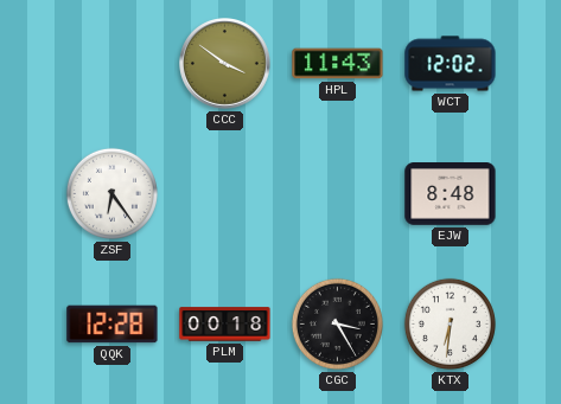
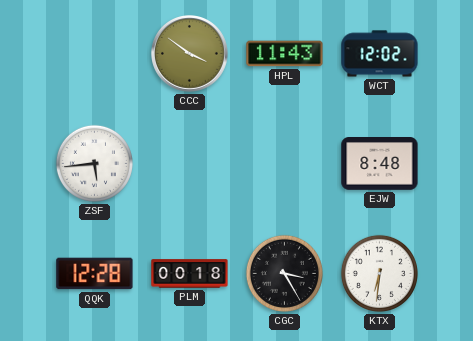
ZSF: 6:24 -> 5:44
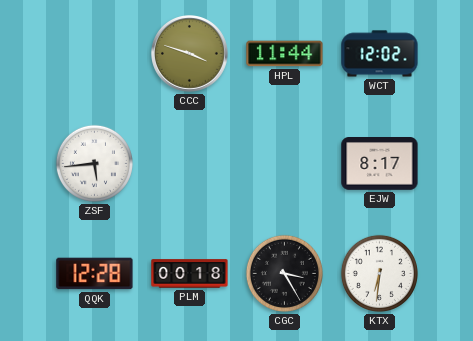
CCC: 3:51 -> 3:48
HPL: 11:43 -> 11:44
EJW: 8:48 -> 8:17
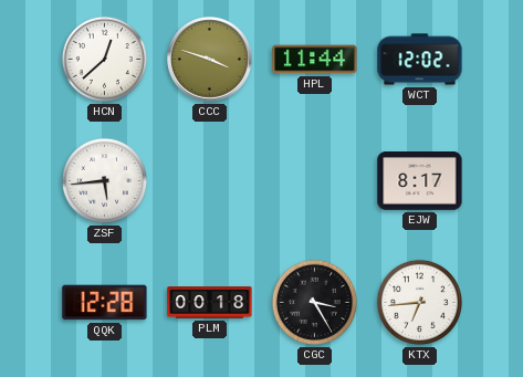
HCN: none -> 12:38
KTX: 6:31 -> 6:44
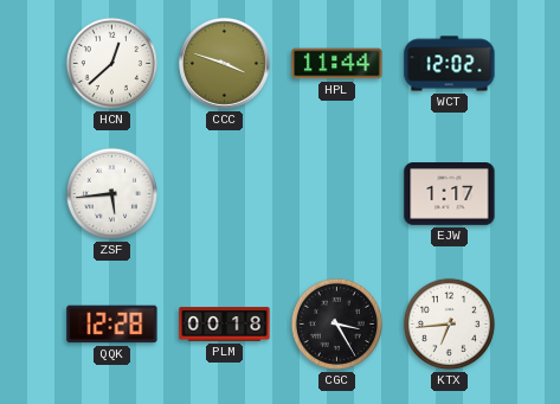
EJW: 8:17 -> 1:17
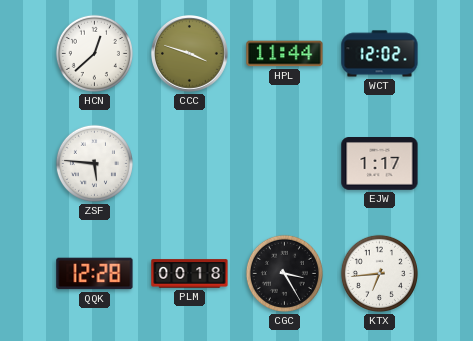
ZSF: 5:44 -> 5:46
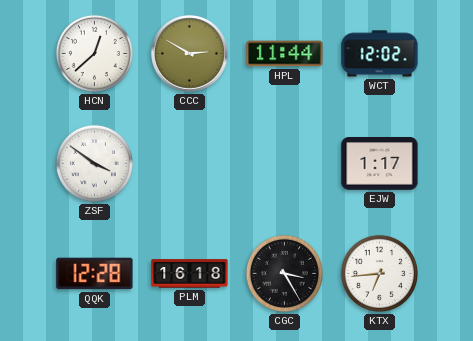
CCC: 3:48 -> 2:50
ZSF: 5:46 -> 3:51
PLM: 00:18 -> 16:18
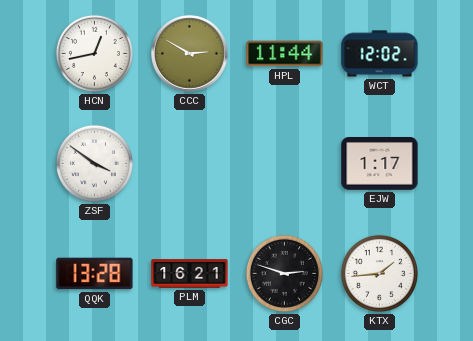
HCN: 12:38 -> 12:43
QQK: 12:28 -> 13:28
PLM: 16:18 -> 16:21
CGC: 3:25 -> 2:48
KTX: 6:44 -> 1:44
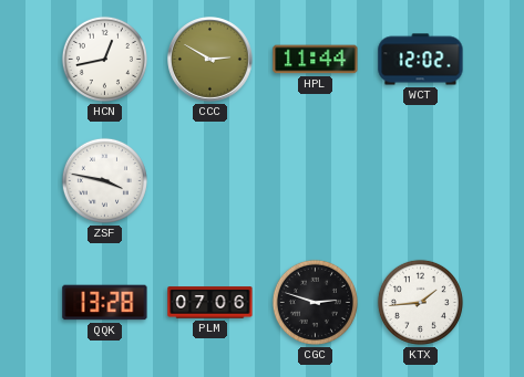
ZSF: 3:51 -> 3:47
EJW: 1:17 -> none
PLM: 16:21 -> 07:06
